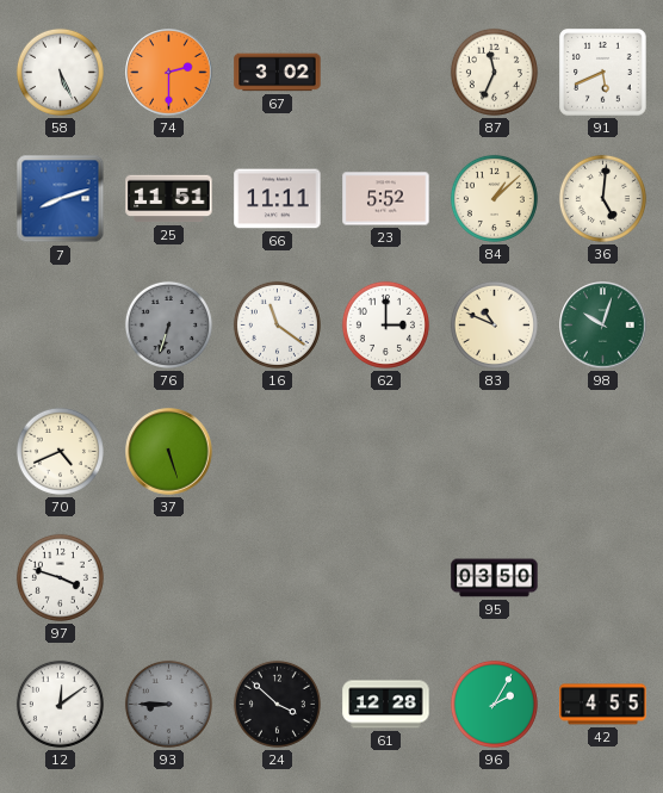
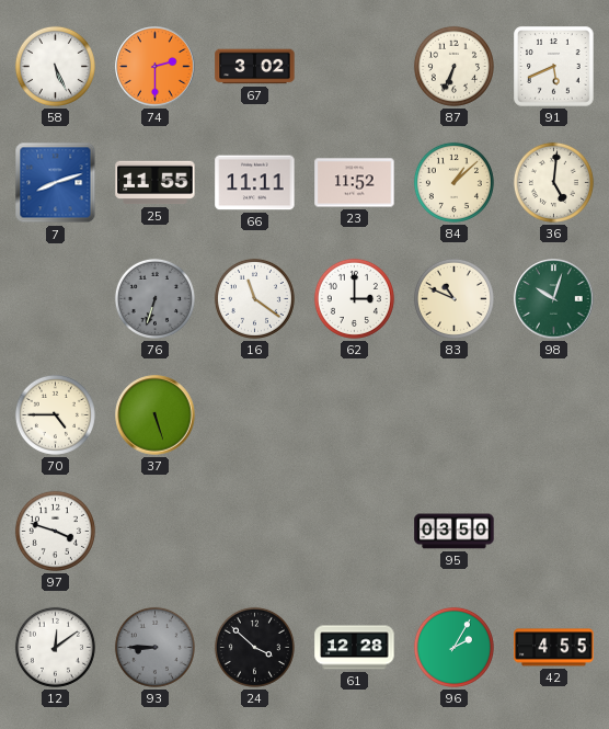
87: 11:34 -> 6:34
25: 11:51 -> 11:55
23: 5:52 -> 11:52
70: 4:41 -> 4:45
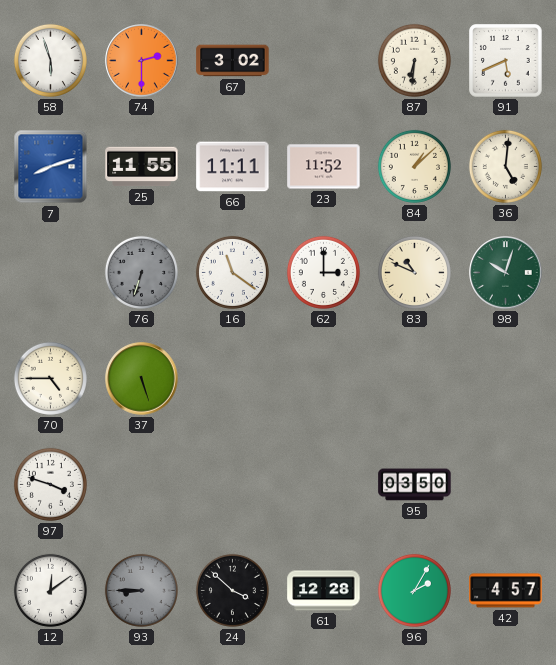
58: 5:26 -> 5:57
87: 6:34 -> 6:31
42: 4:55 -> 4:57
